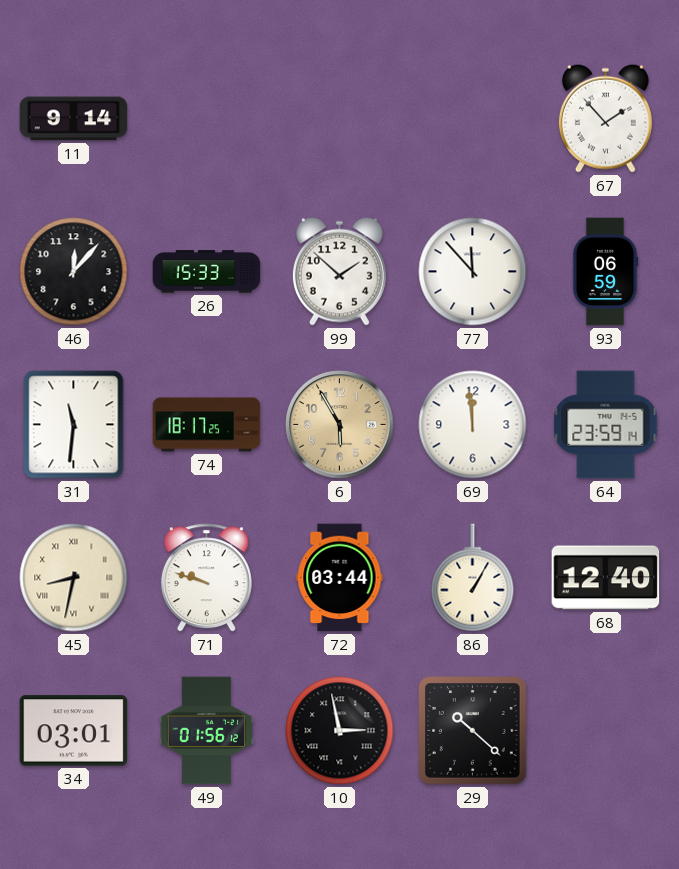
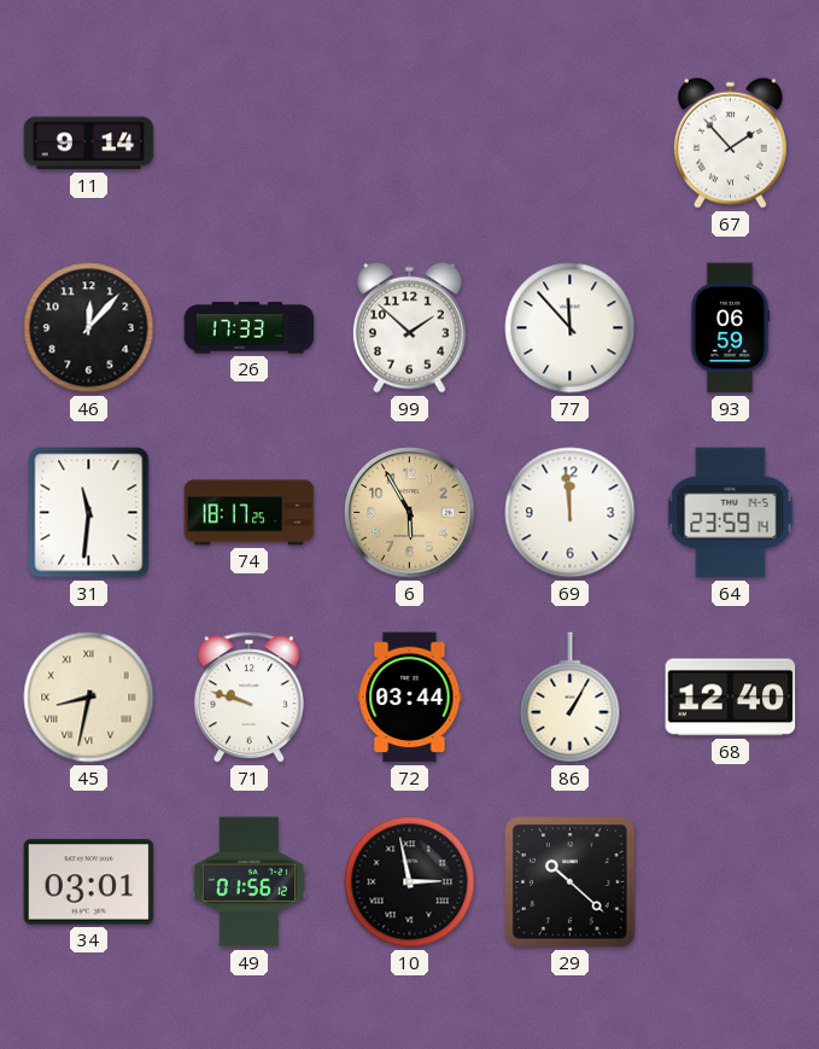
26: 15:33 -> 17:33
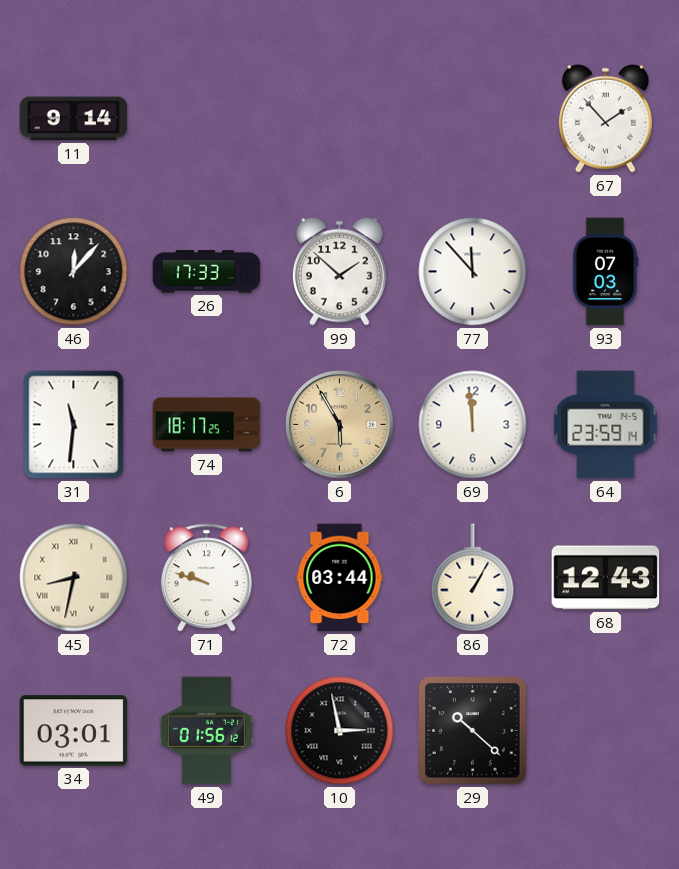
93: 06:59 -> 07:03
68: 12:40 -> 12:43
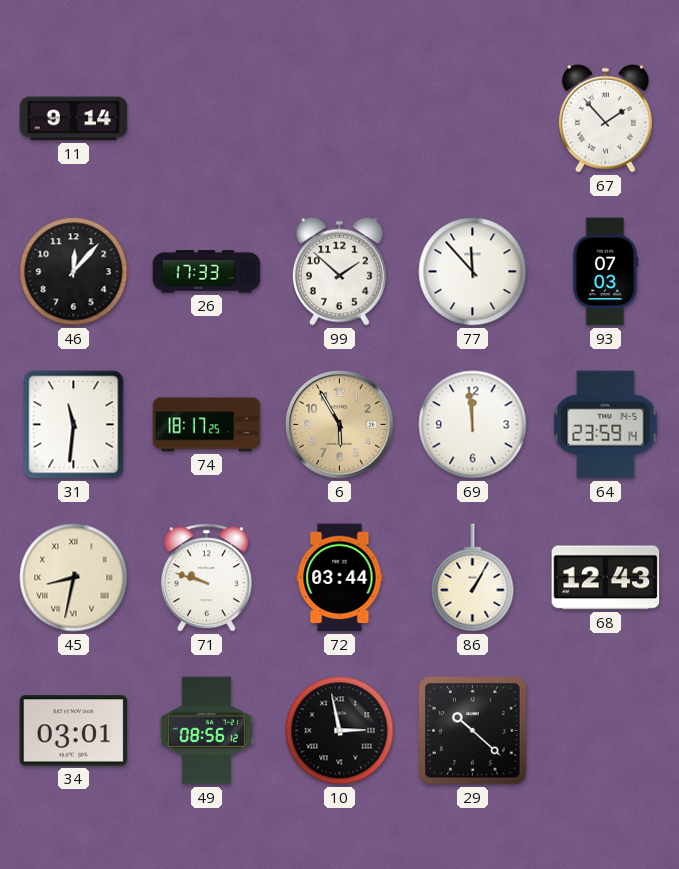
49: 01:56 -> 08:56
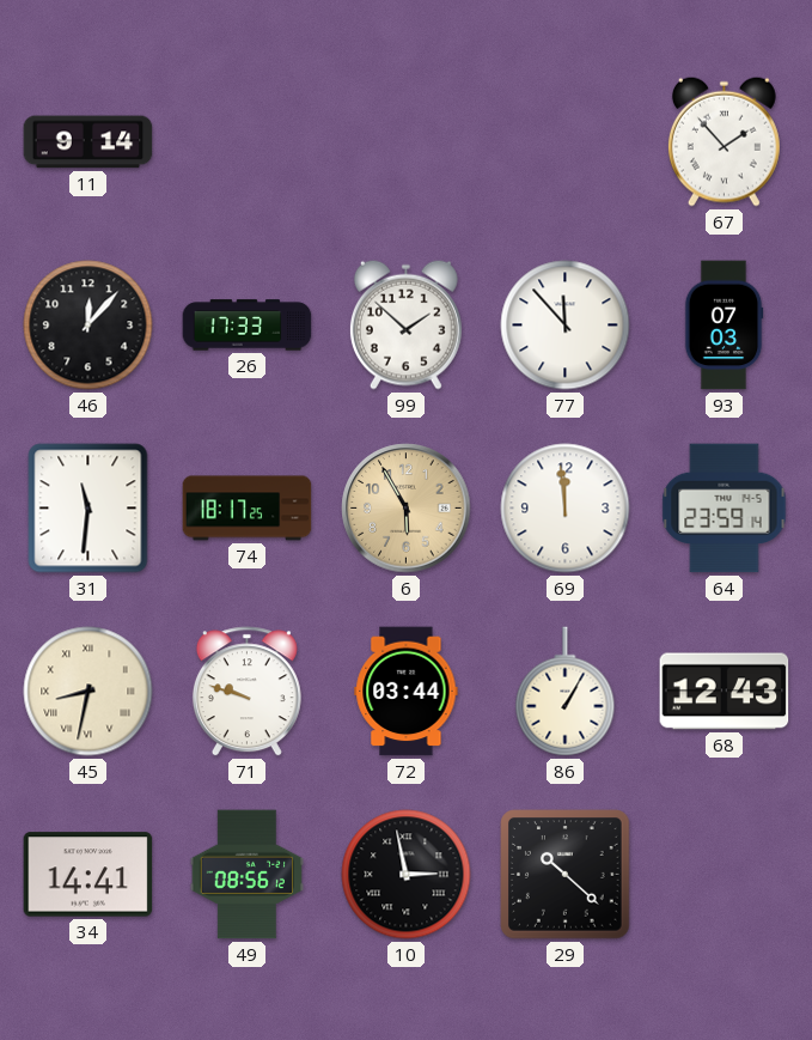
34: 03:01 -> 14:41
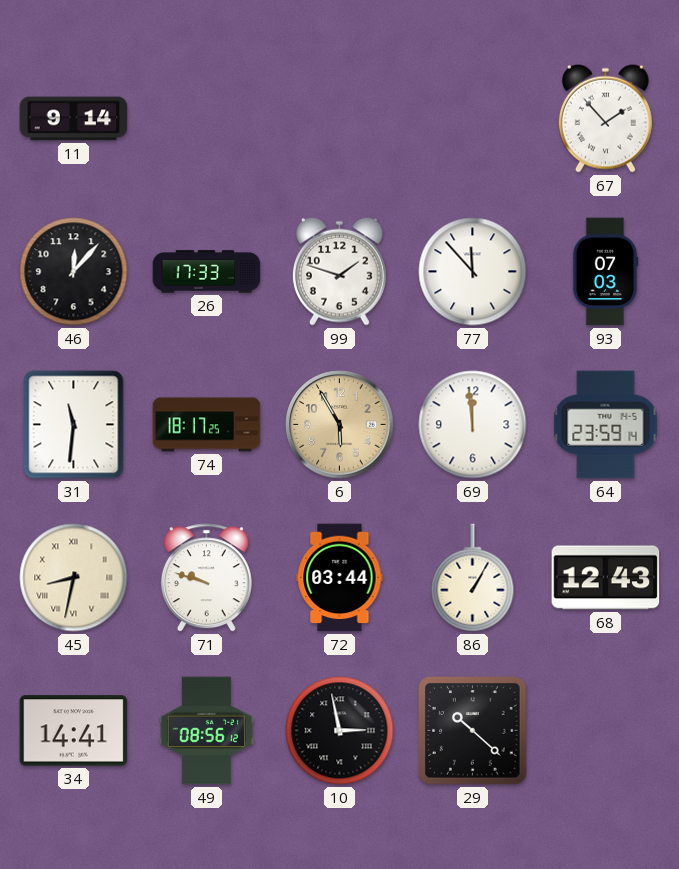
99: 1:52 -> 1:48
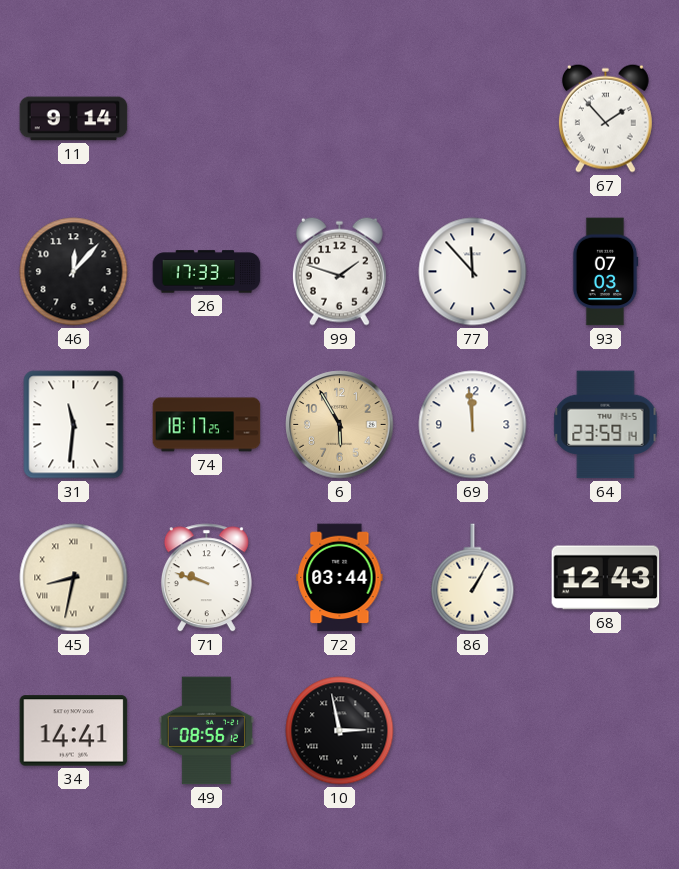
29: 10:22 -> none
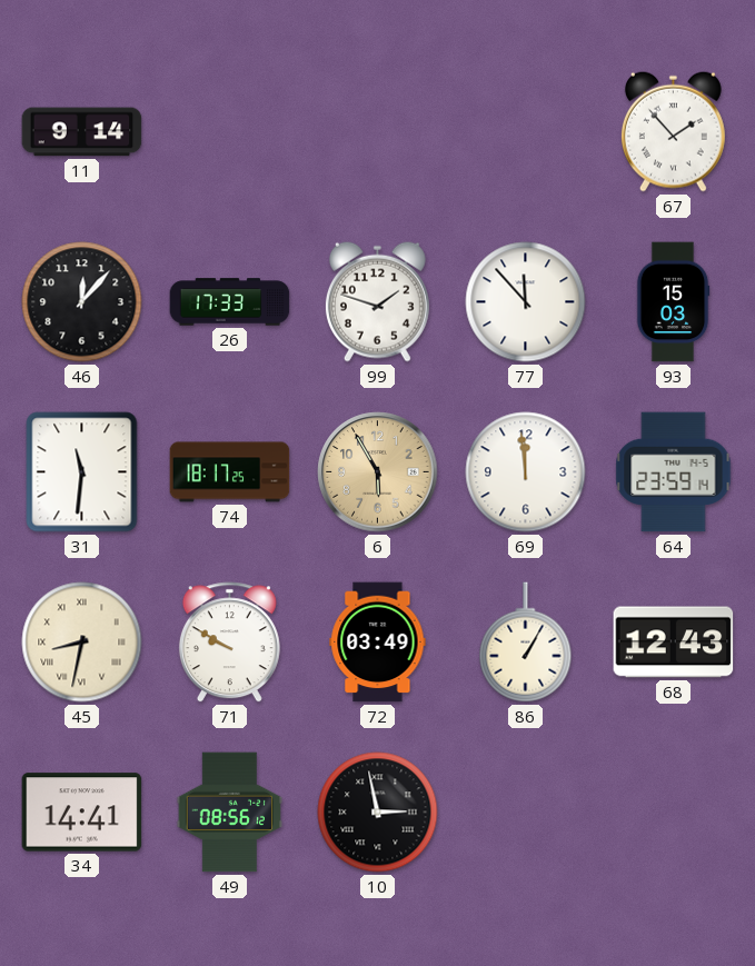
93: 07:03 -> 15:03
71: 9:48 -> 9:50
72: 03:44 -> 03:49
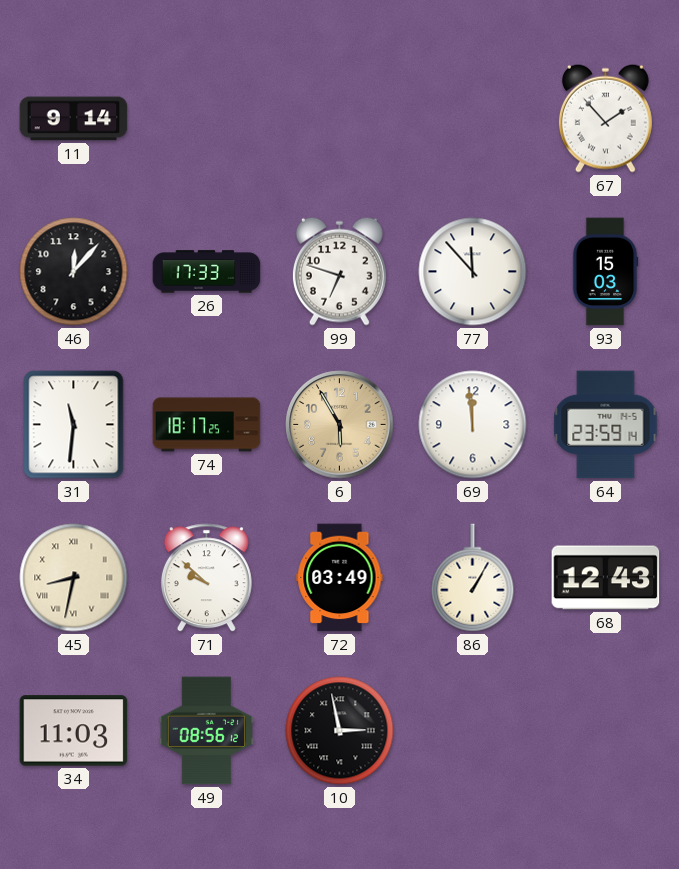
99: 1:48 -> 6:48
71: 9:50 -> 9:52
34: 14:41 -> 11:03
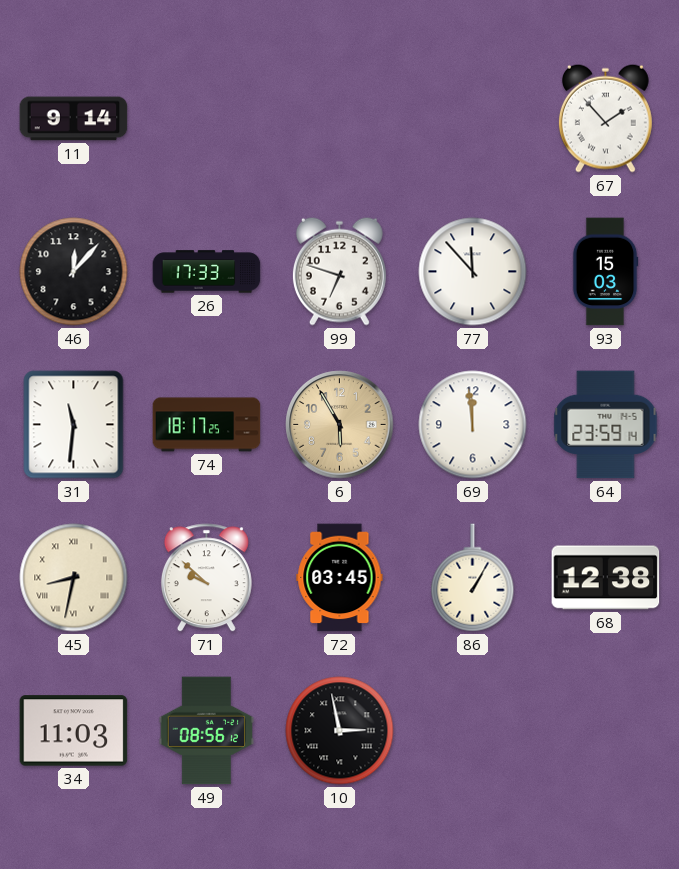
72: 03:49 -> 03:45
68: 12:43 -> 12:38
